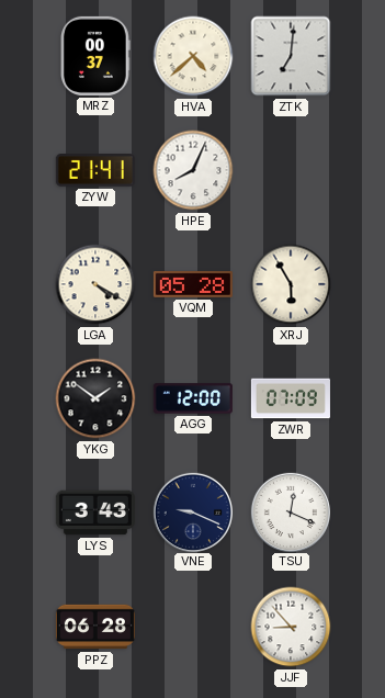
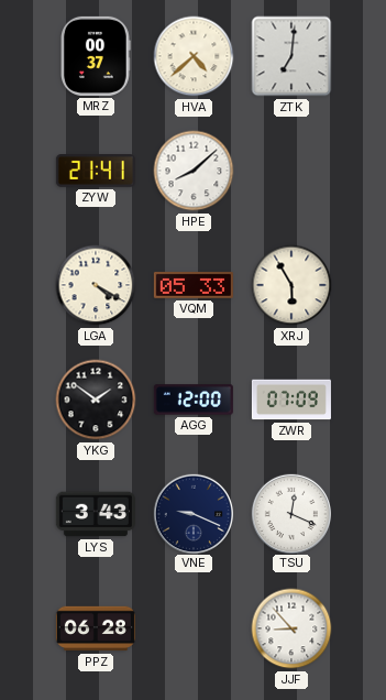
HPE: 8:04 -> 8:08
VQM: 05:28 -> 05:33
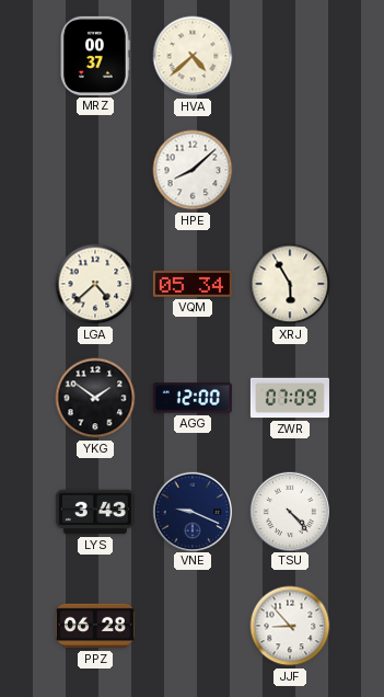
ZTK: 7:01 -> none
ZYW: 21:41 -> none
LGA: 4:20 -> 4:38
VQM: 05:33 -> 05:34
TSU: 12:19 -> 4:23
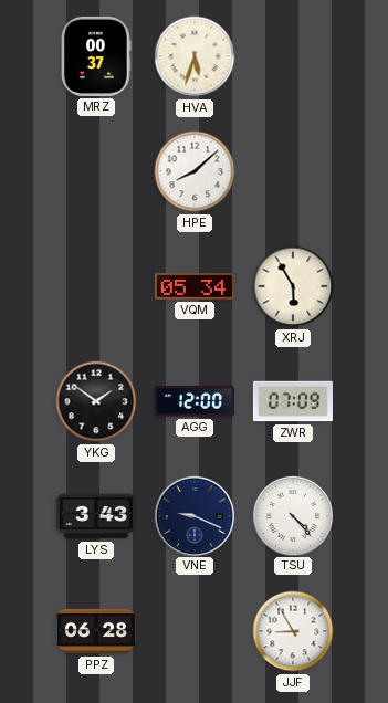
HVA: 4:38 -> 5:33
LGA: 4:38 -> none
JJF: 8:53 -> 8:55
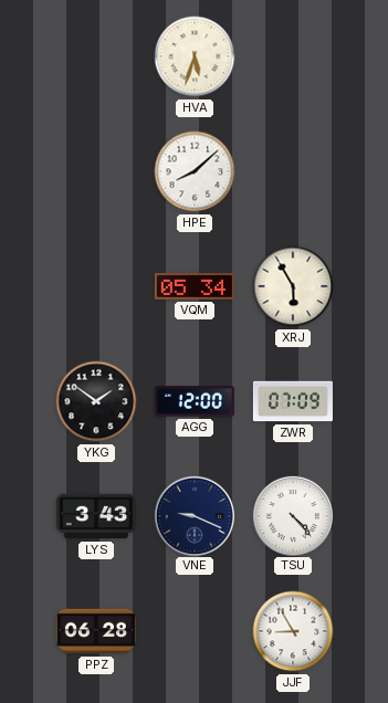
MRZ: 00:37 -> none
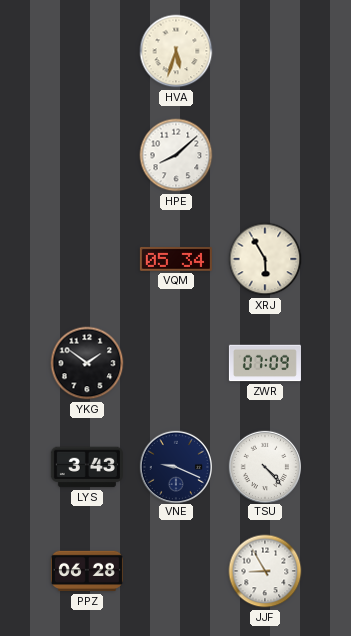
AGG: 12:00 -> none
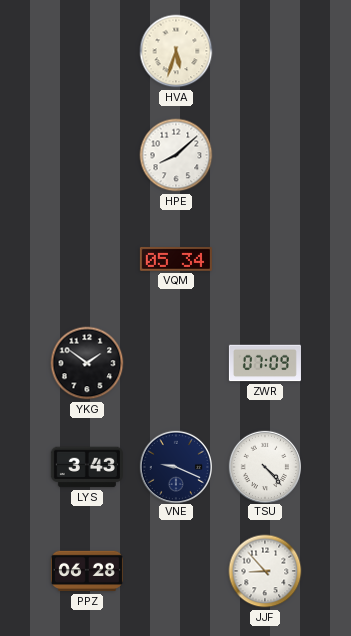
XRJ: 5:55 -> none
JJF: 8:55 -> 8:53
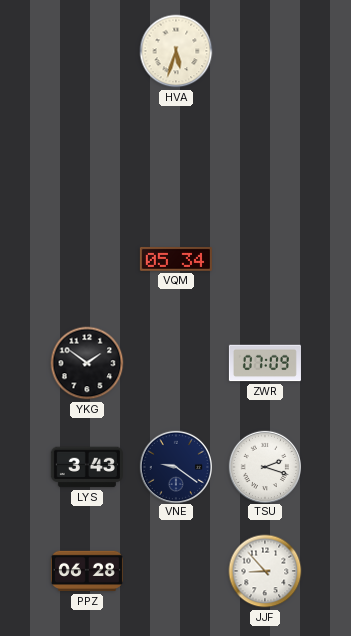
HPE: 8:08 -> none
VNE: 9:19 -> 9:21
TSU: 4:23 -> 2:18
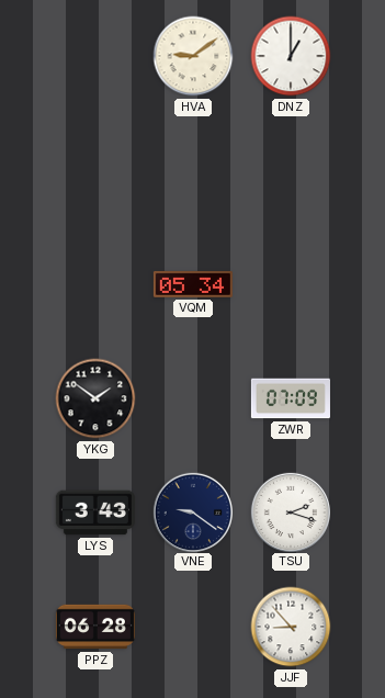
HVA: 5:33 -> 9:09
DNZ: none -> 1:00
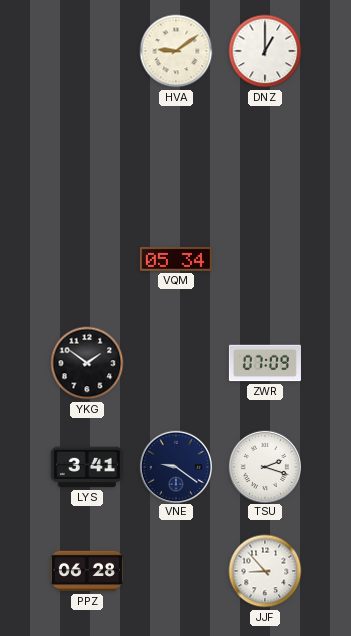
LYS: 3:43 -> 3:41
